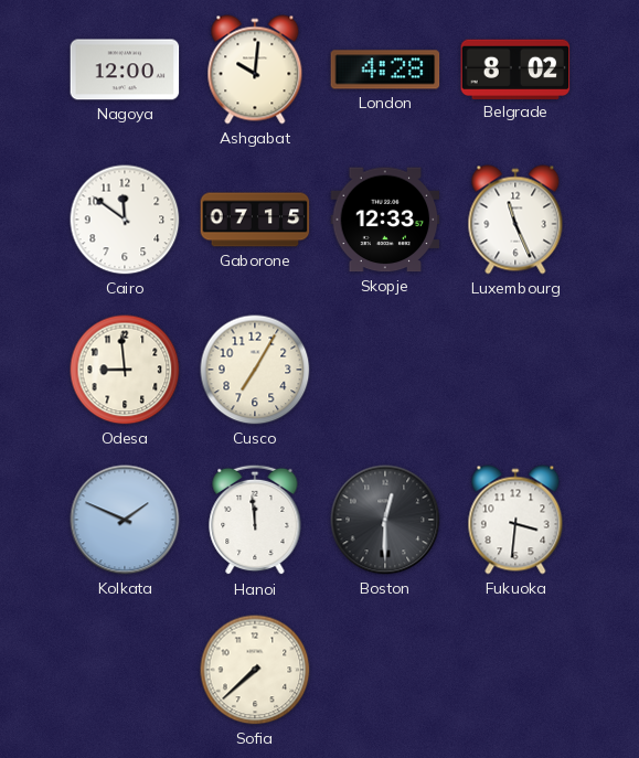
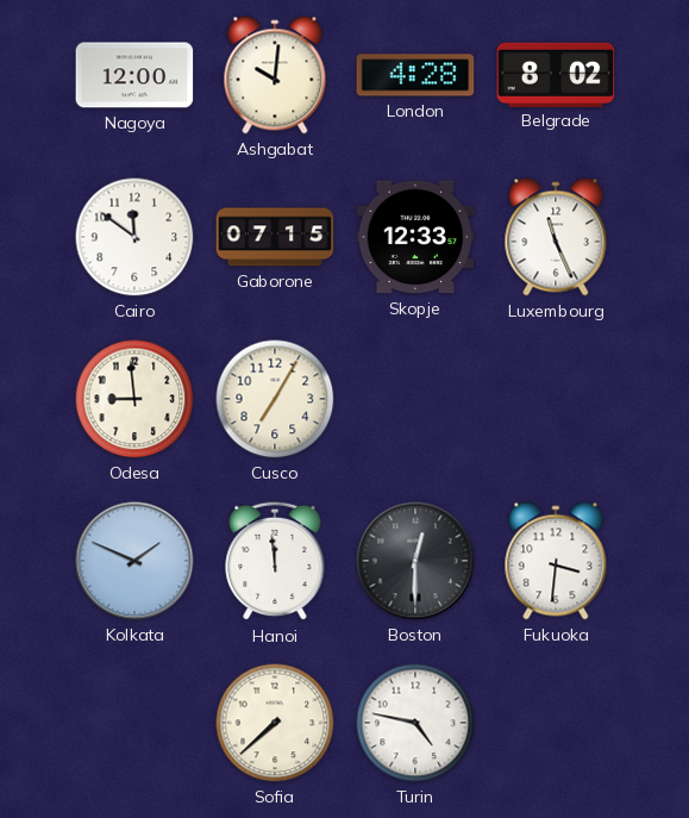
Turin: none -> 4:47
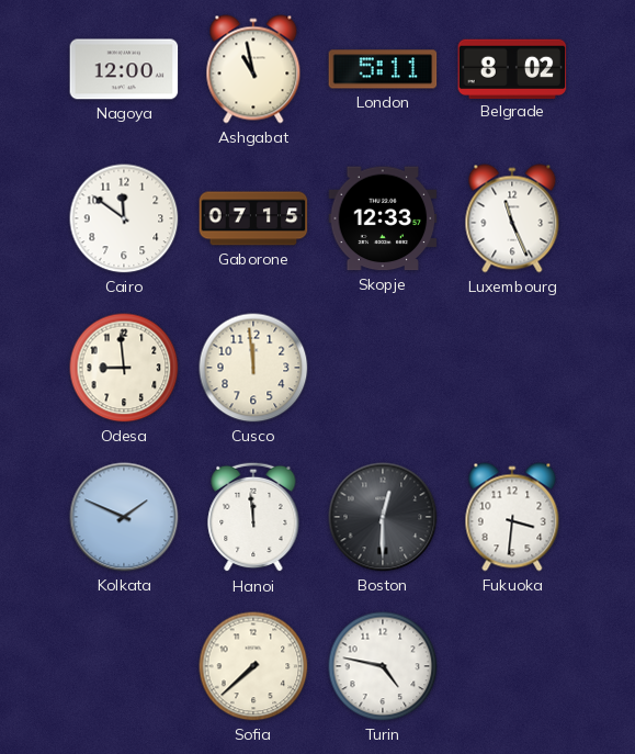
Ashgabat: 10:01 -> 10:58
London: 4:28 -> 5:11
Cusco: 7:05 -> 11:59
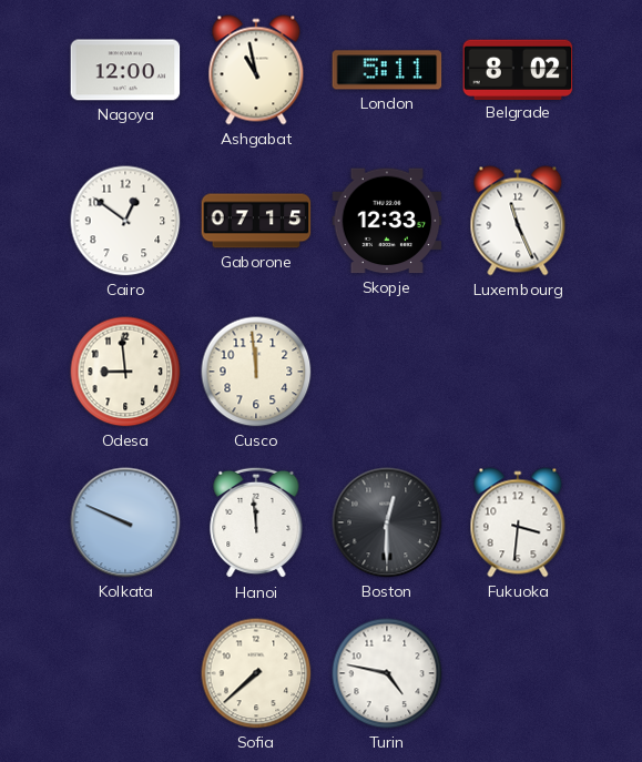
Cairo: 11:51 -> 12:51
Kolkata: 1:49 -> 9:49
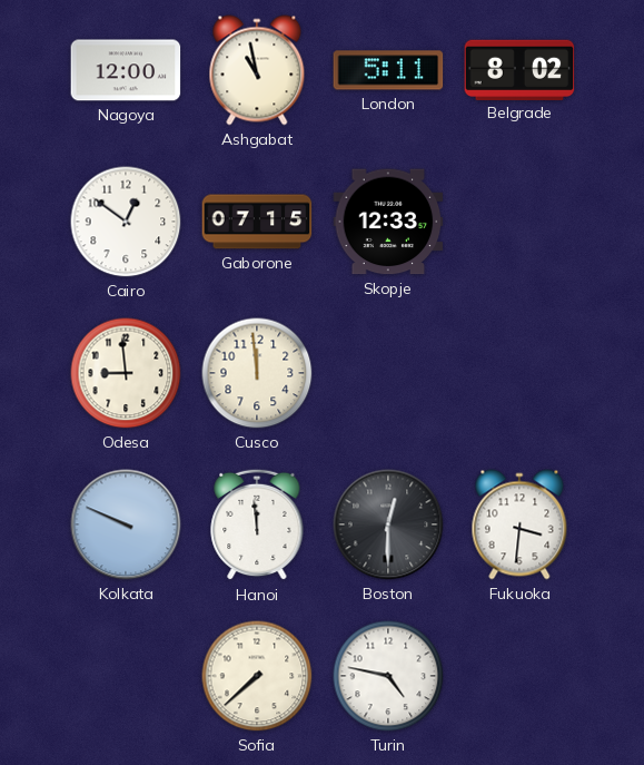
Luxembourg: 11:26 -> none
